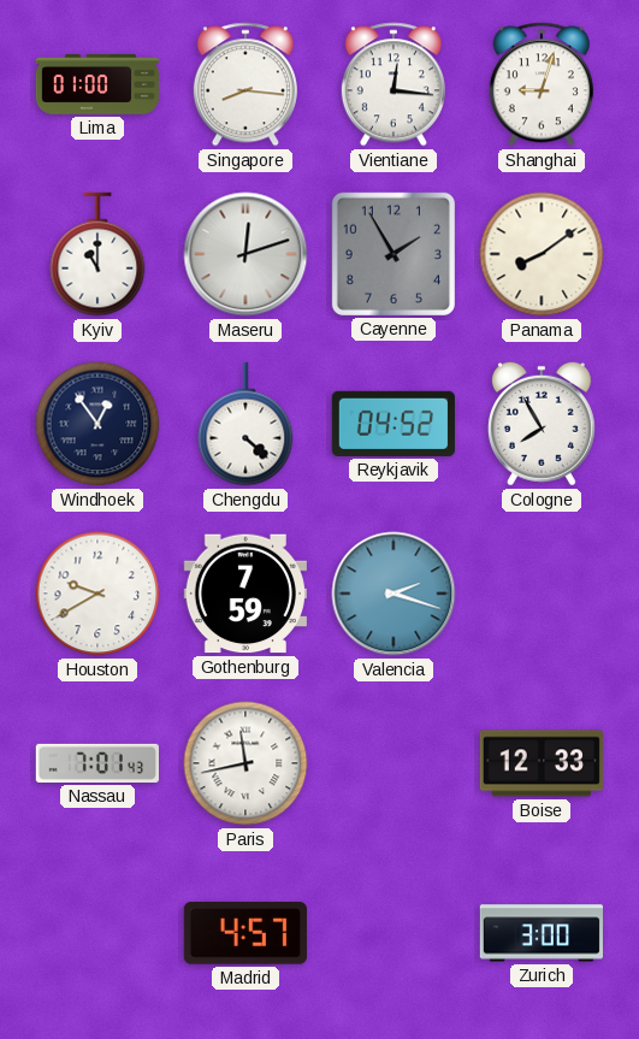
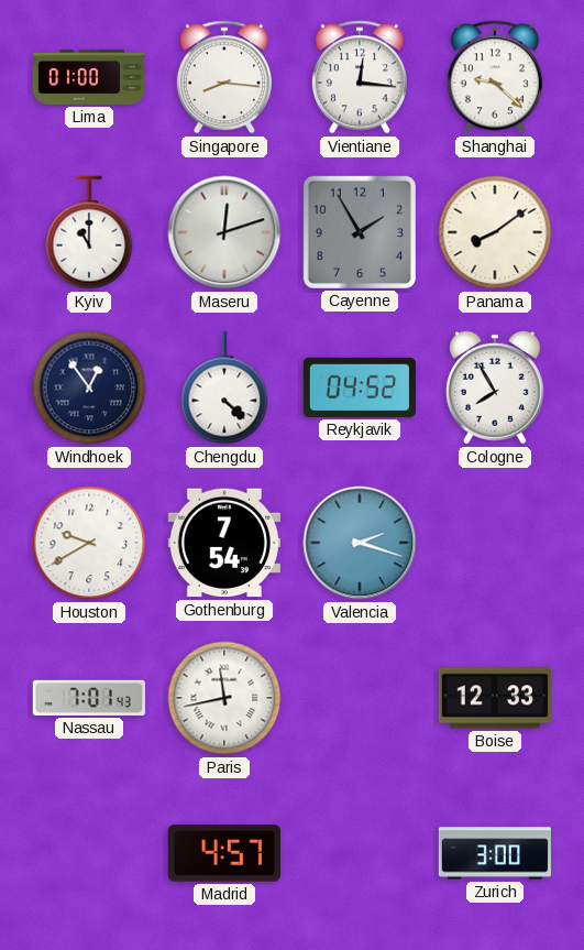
Shanghai: 9:03 -> 9:22
Gothenburg: 7:59 -> 7:54
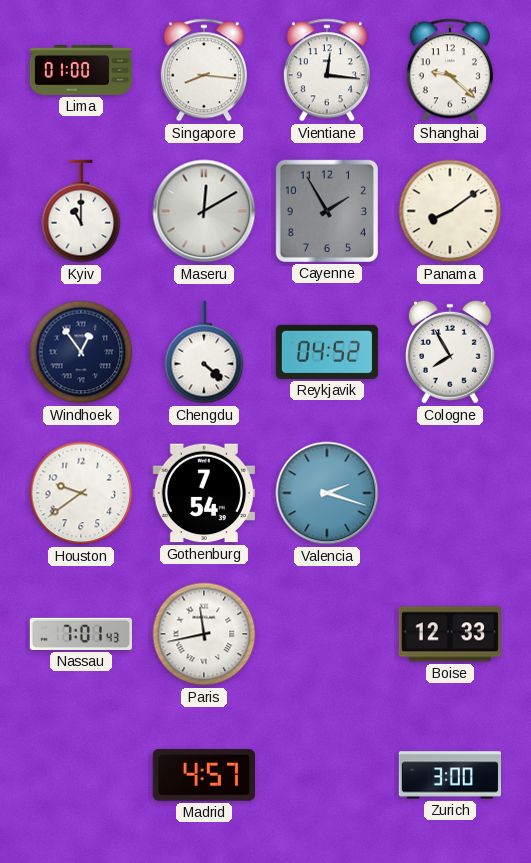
Maseru: 12:12 -> 12:10
Houston: 9:40 -> 9:39
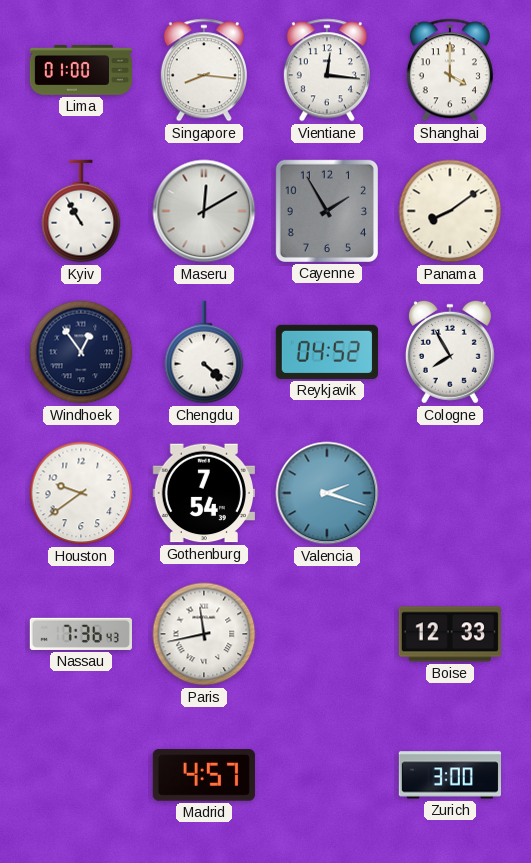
Shanghai: 9:22 -> 4:00
Kyiv: 11:00 -> 10:55
Nassau: 7:01 -> 7:36
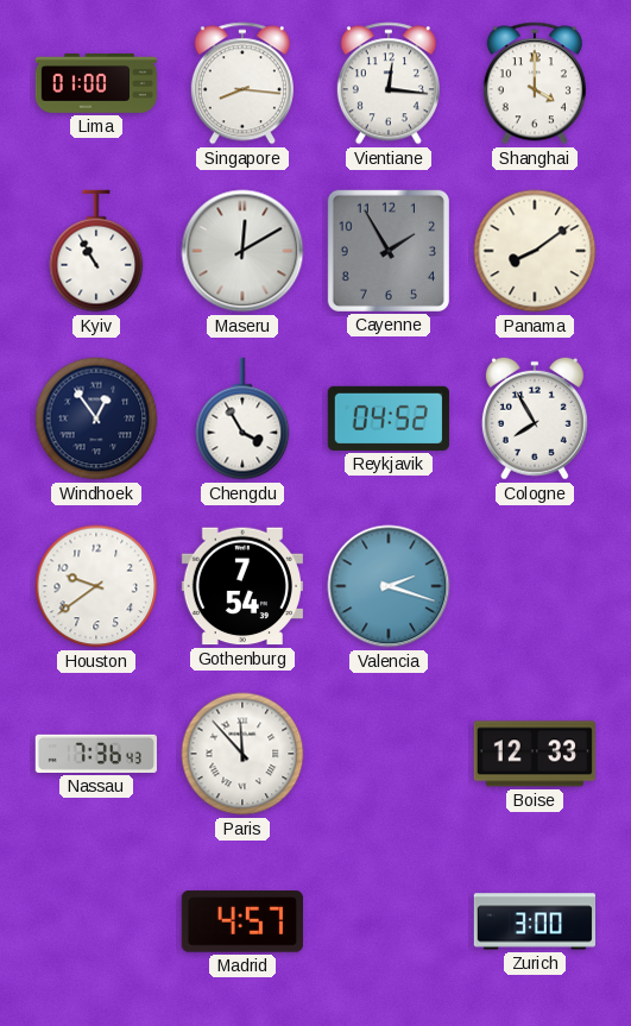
Chengdu: 4:22 -> 3:55
Paris: 11:43 -> 11:53
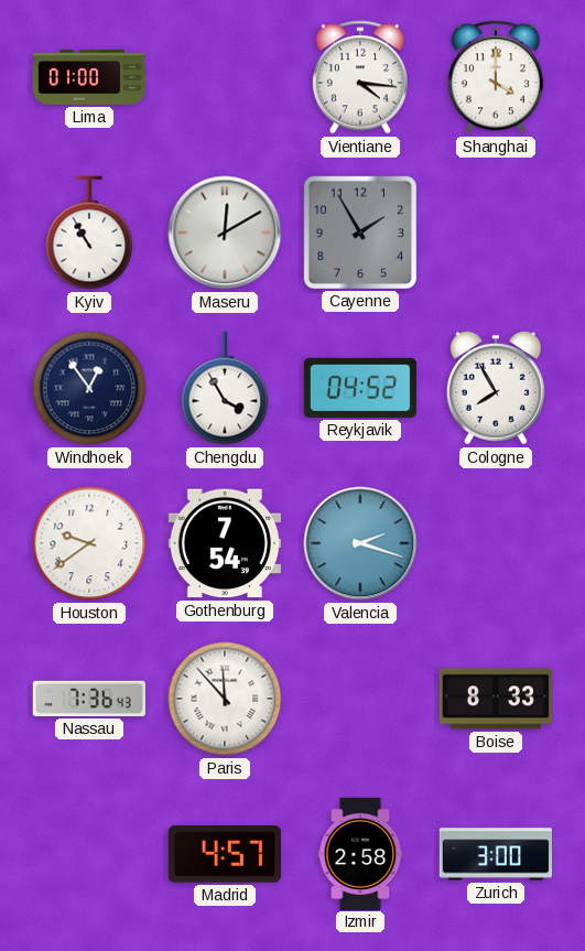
Singapore: 8:16 -> none
Vientiane: 12:16 -> 4:16
Panama: 8:09 -> none
Boise: 12:33 -> 8:33
Izmir: none -> 2:58
